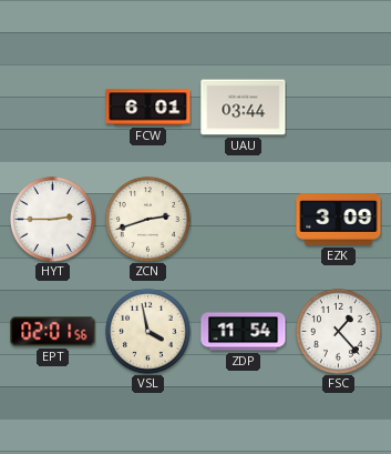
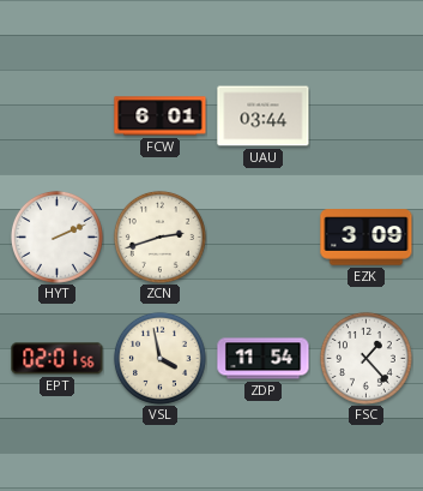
HYT: 2:45 -> 2:11
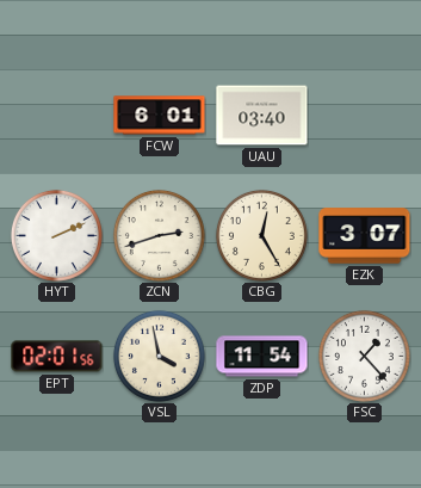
UAU: 03:44 -> 03:40
CBG: none -> 12:25
EZK: 3:09 -> 3:07
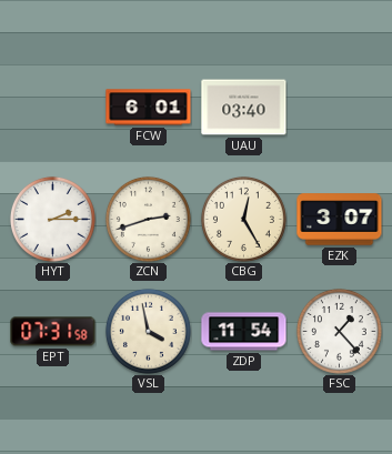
HYT: 2:11 -> 2:15
EPT: 02:01 -> 07:31
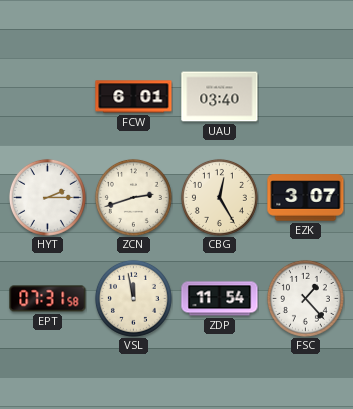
VSL: 3:58 -> 11:58
